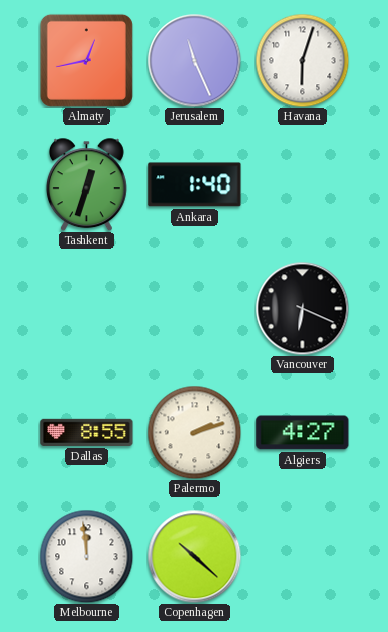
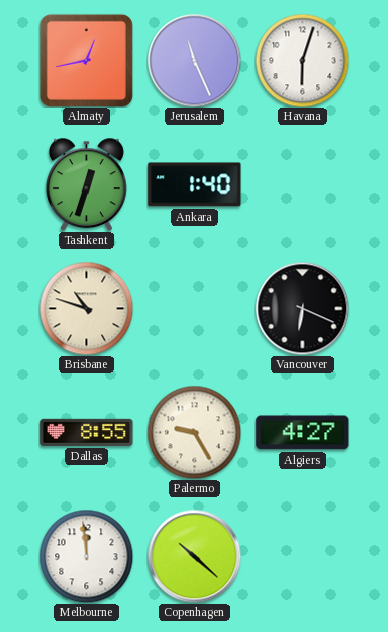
Brisbane: none -> 10:48
Palermo: 2:12 -> 9:25
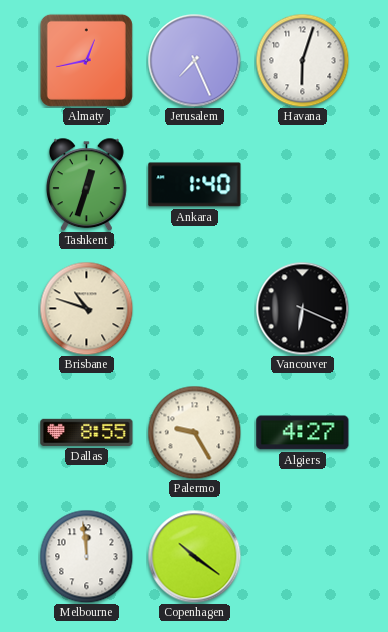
Jerusalem: 11:26 -> 7:26
Copenhagen: 10:22 -> 10:21
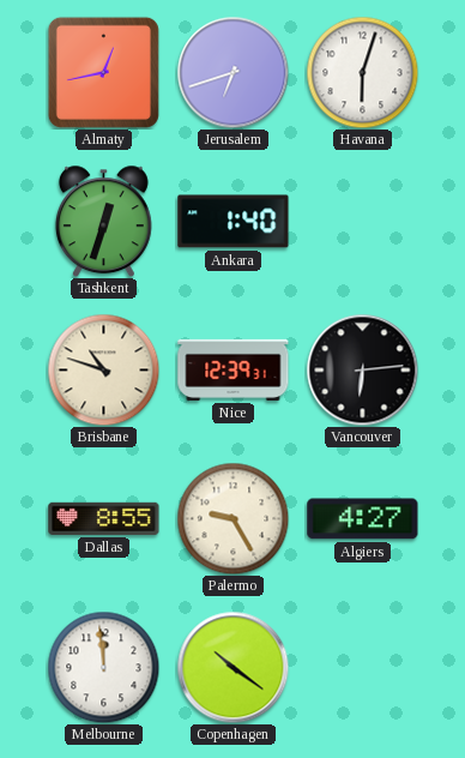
Jerusalem: 7:26 -> 6:42
Nice: none -> 12:39
Vancouver: 6:19 -> 6:14
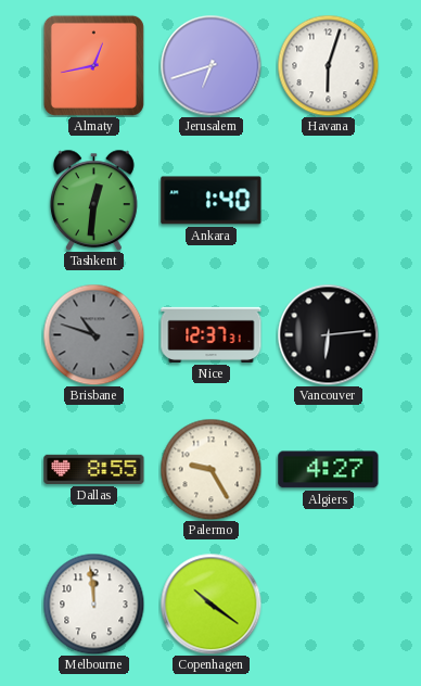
Tashkent: 12:33 -> 12:31
Brisbane dial: cream -> grey
Nice: 12:39 -> 12:37
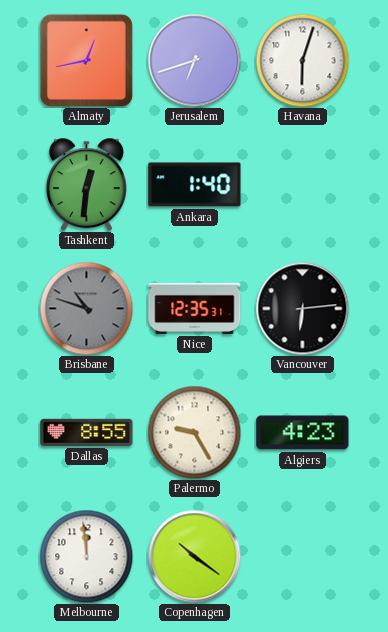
Nice: 12:37 -> 12:35
Algiers: 4:27 -> 4:23
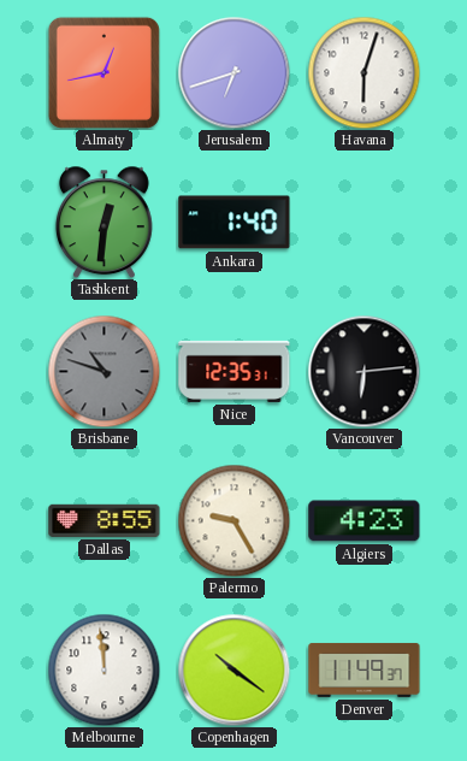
Denver: none -> 11:49
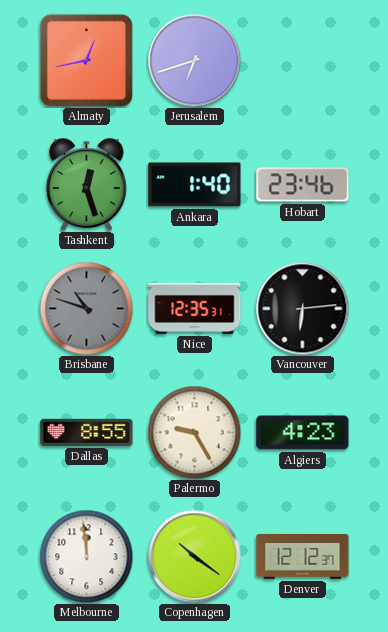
Havana: 6:03 -> none
Tashkent: 12:31 -> 12:27
Hobart: none -> 23:46
Denver: 11:49 -> 12:12
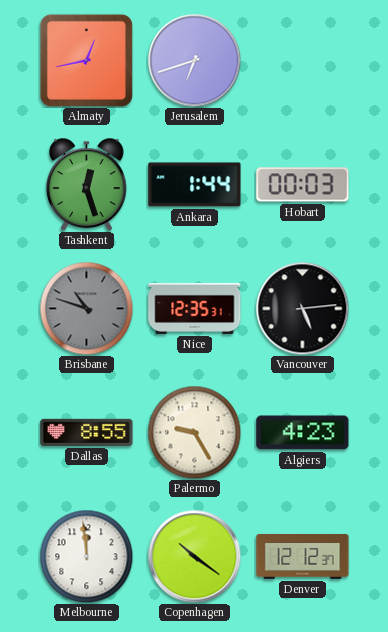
Ankara: 1:40 -> 1:44
Hobart: 23:46 -> 00:03
Vancouver: 6:14 -> 5:14
